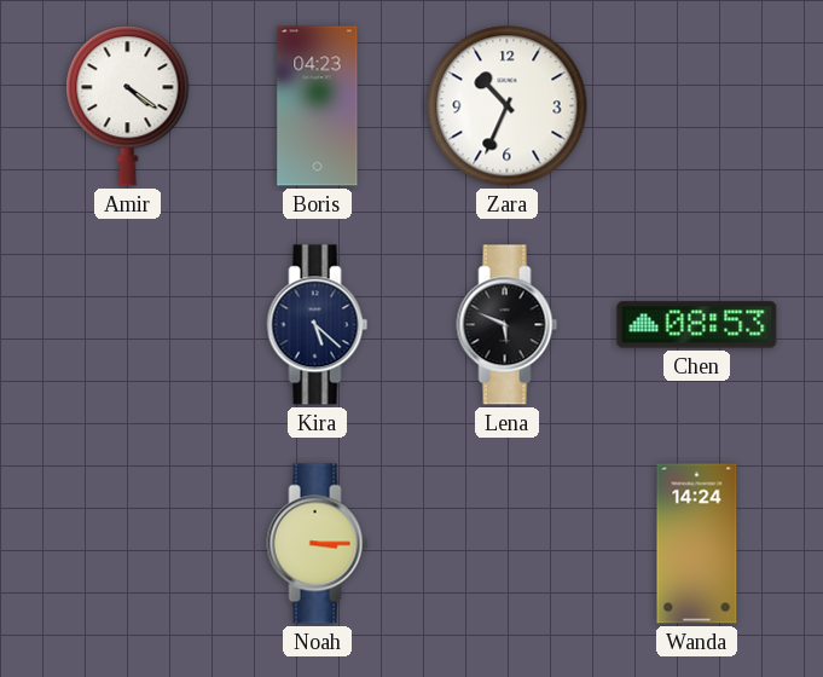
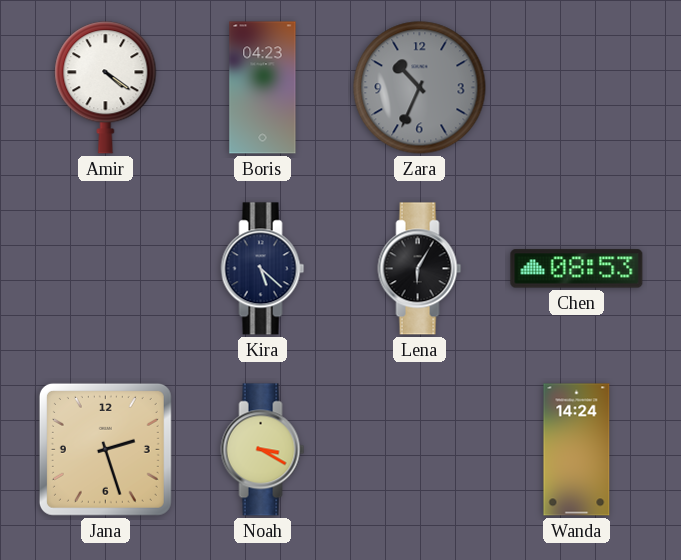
Zara dial: white -> grey
Lena: 5:49 -> 6:05
Jana: none -> 2:27
Noah: 3:15 -> 3:20
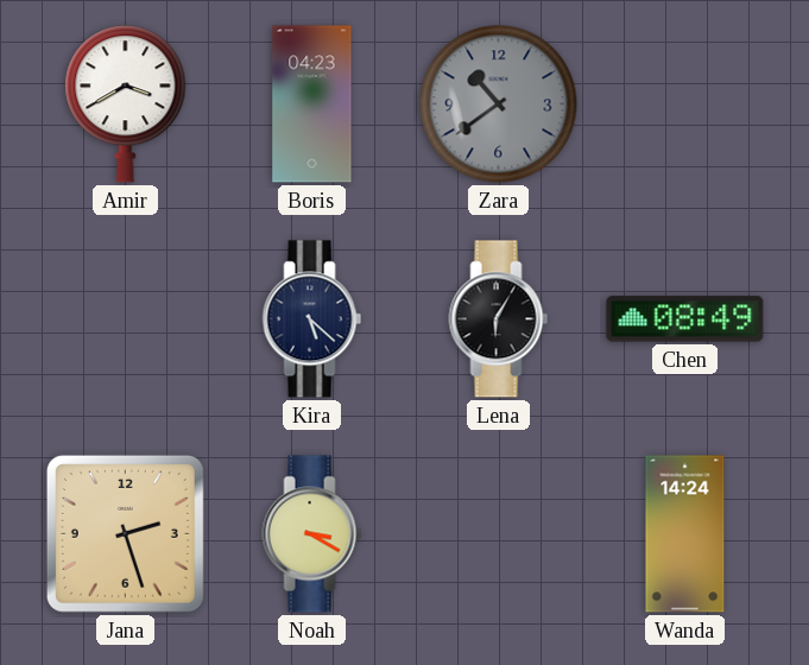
Amir: 4:21 -> 3:40
Zara: 10:34 -> 10:39
Chen: 08:53 -> 08:49
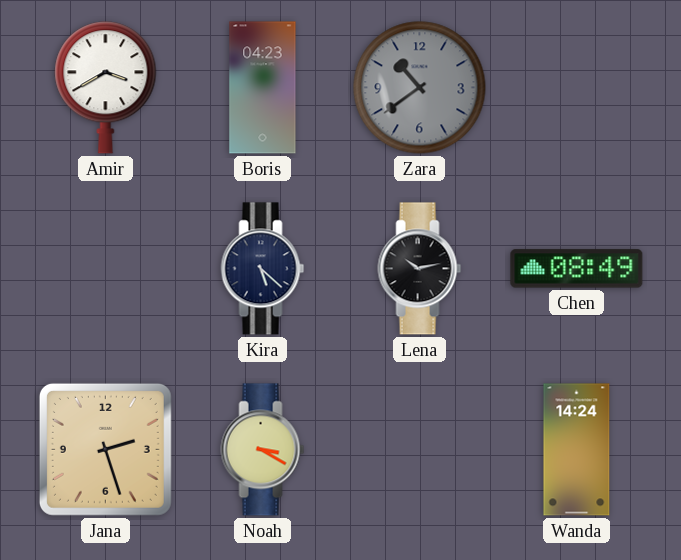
Lena: 6:05 -> 10:13
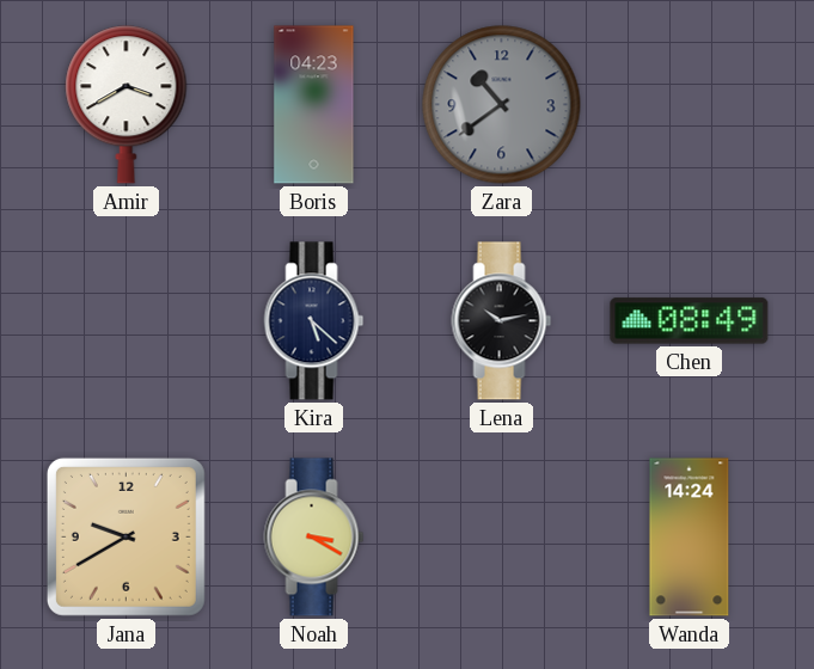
Jana: 2:27 -> 9:40
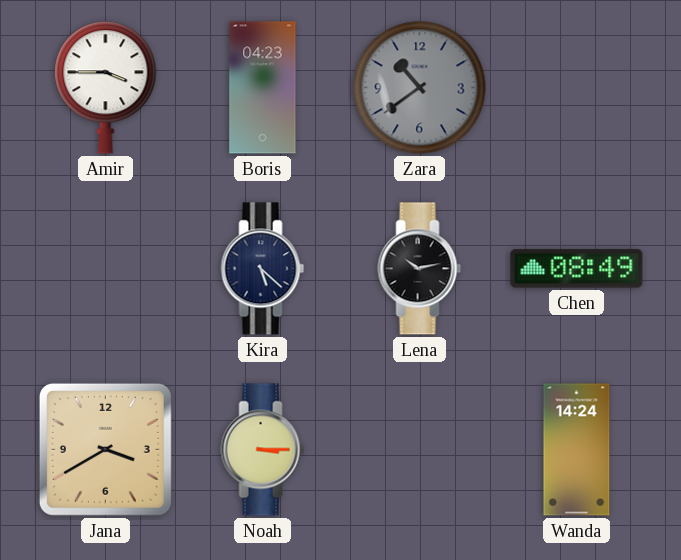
Amir: 3:40 -> 3:45
Jana: 9:40 -> 3:40
Noah: 3:20 -> 3:15
